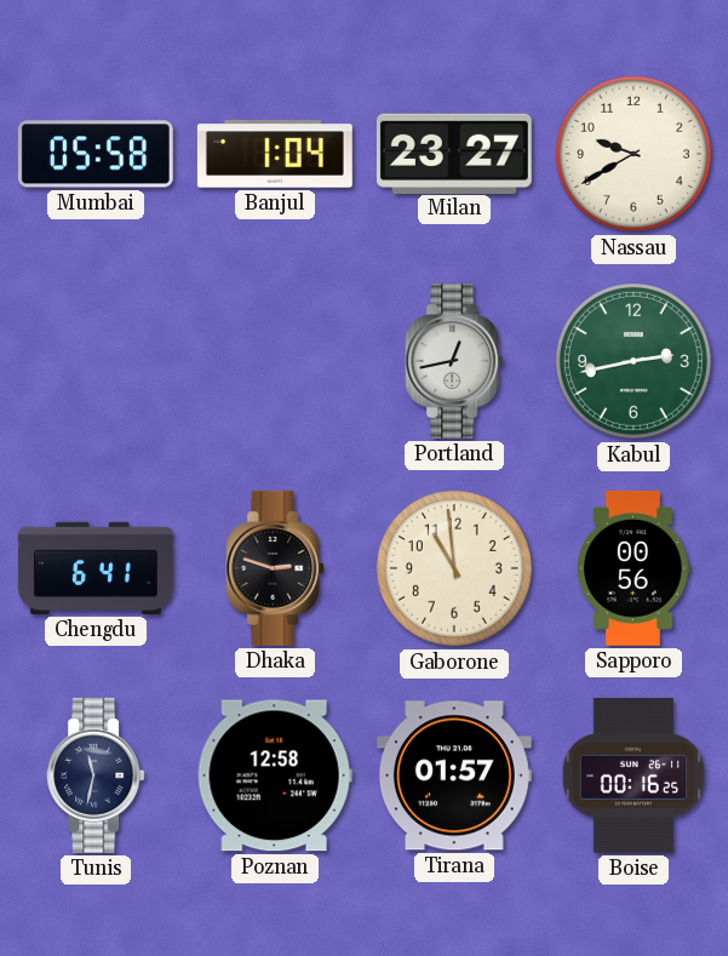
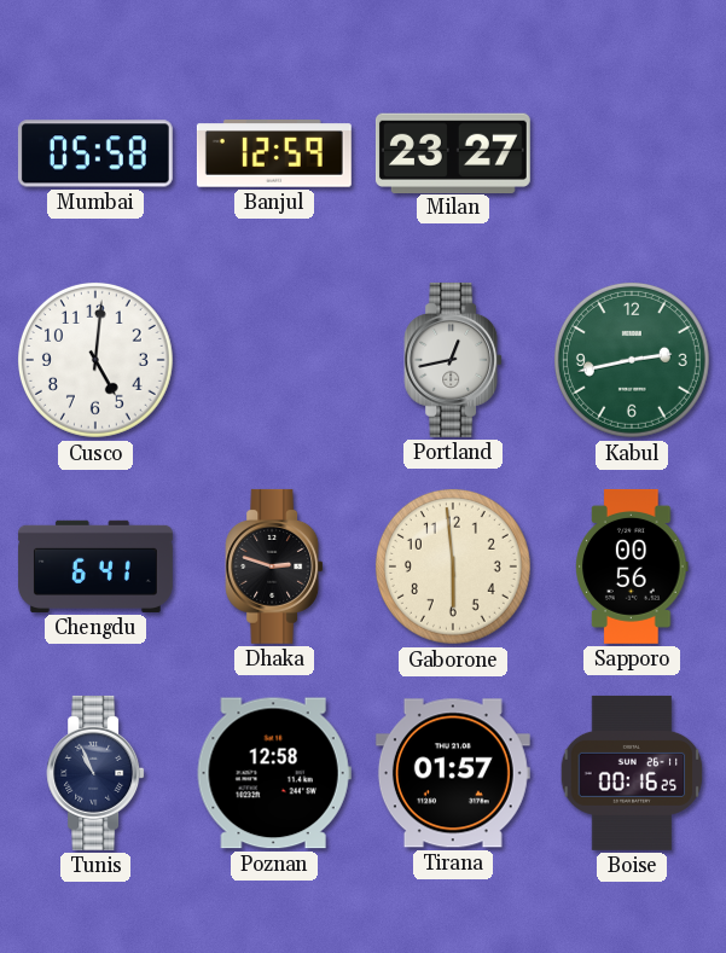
Banjul: 1:04 -> 12:59
Nassau: 9:40 -> none
Cusco: none -> 5:01
Gaborone: 10:59 -> 5:59
Tunis: 11:32 -> 10:56
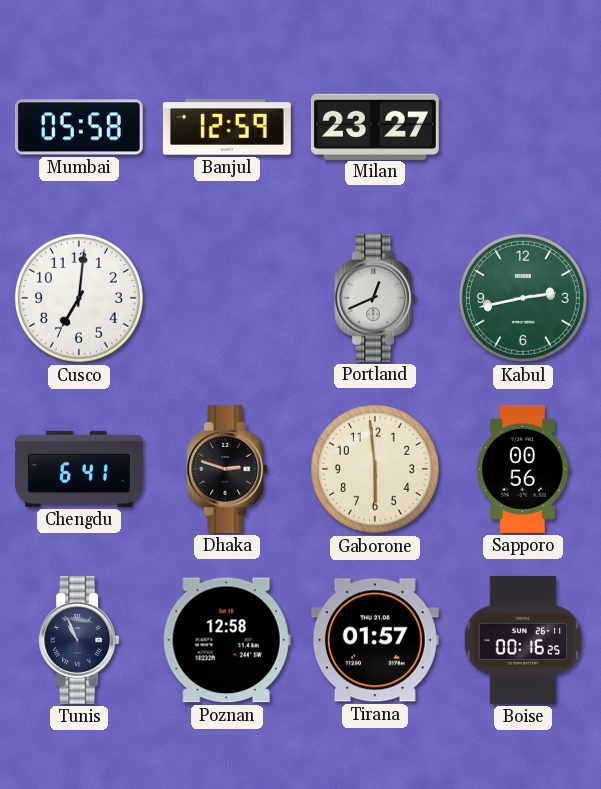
Cusco: 5:01 -> 7:01
Portland: 12:43 -> 12:41
